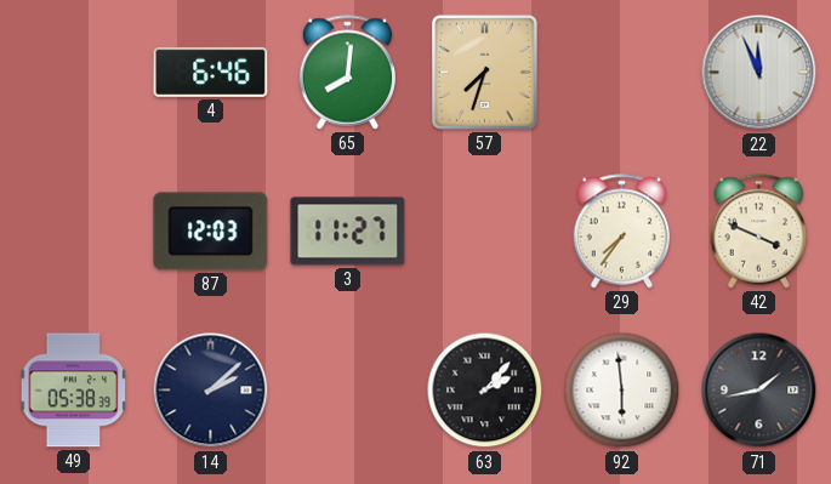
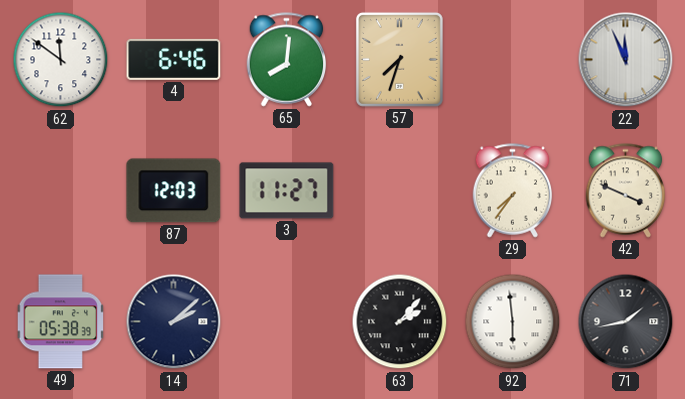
62: none -> 11:51
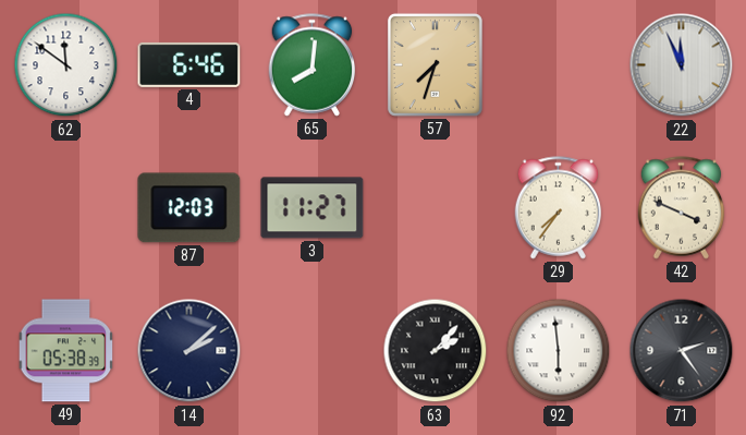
71: 1:43 -> 2:24
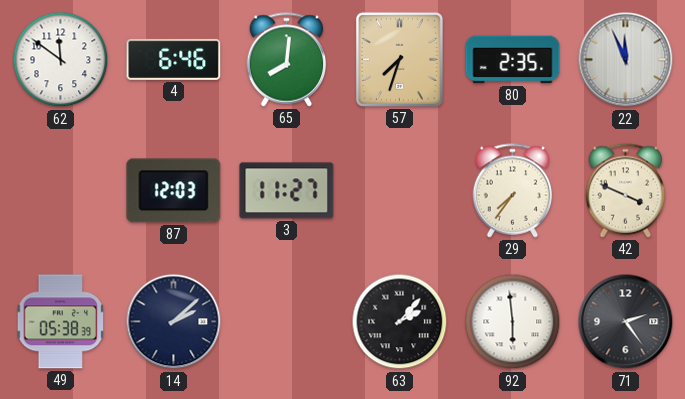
80: none -> 2:35
